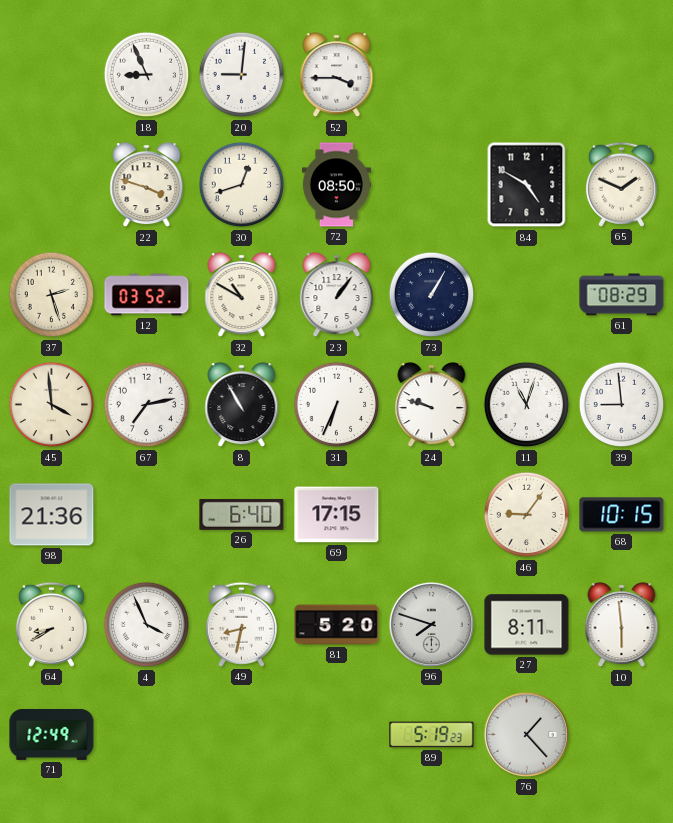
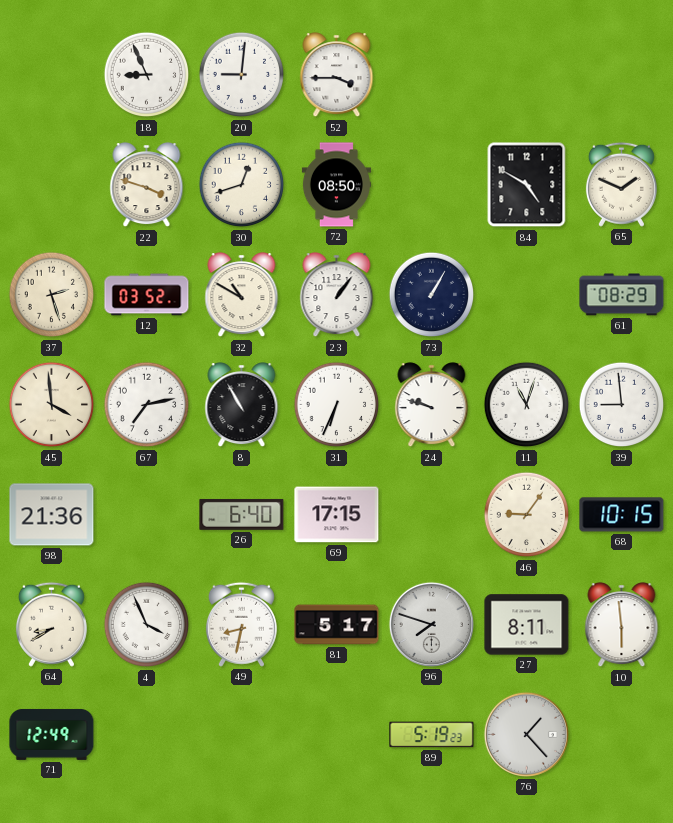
81: 5:20 -> 5:17
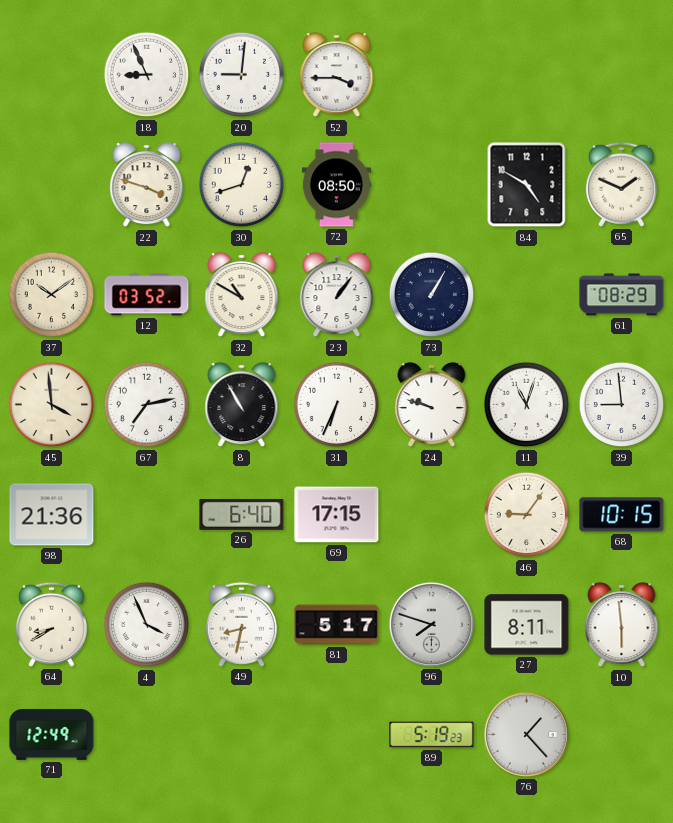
37: 2:27 -> 10:09
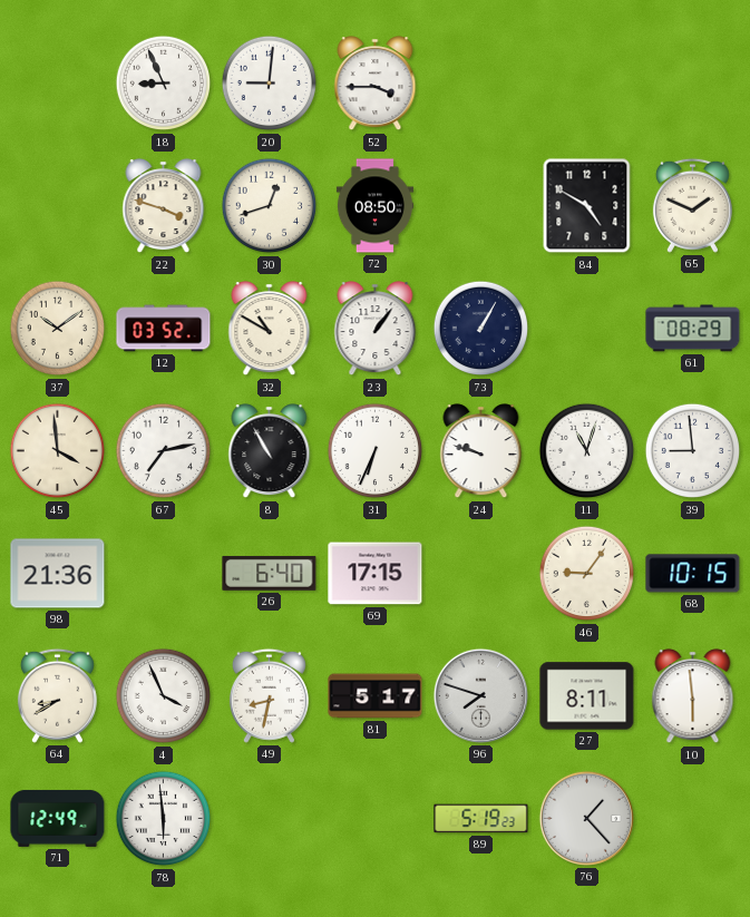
78: none -> 5:59
